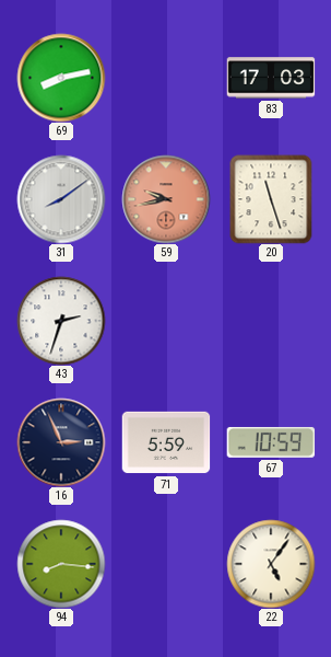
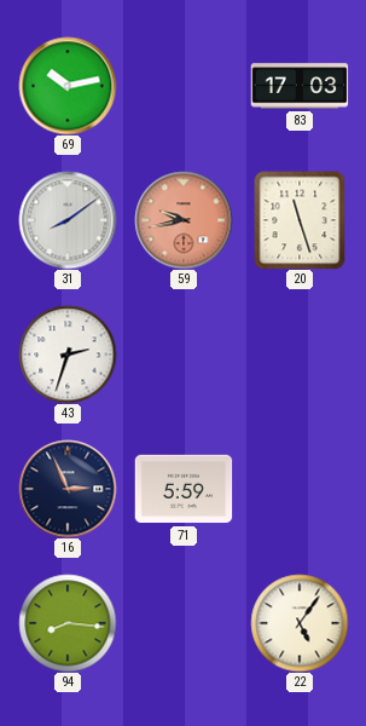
69: 8:13 -> 10:13
67: 10:59 -> none
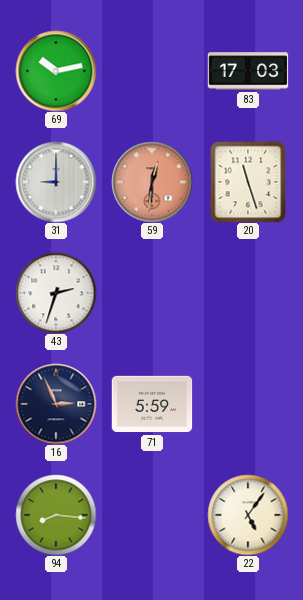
31: 8:09 -> 9:00
59: 9:43 -> 12:31
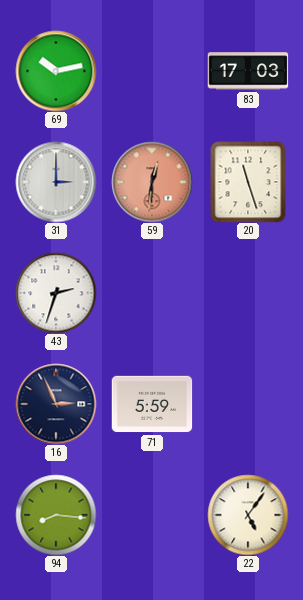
31: 9:00 -> 3:00
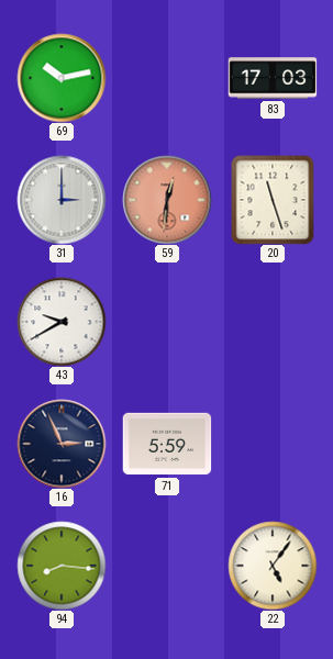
43: 2:33 -> 9:40
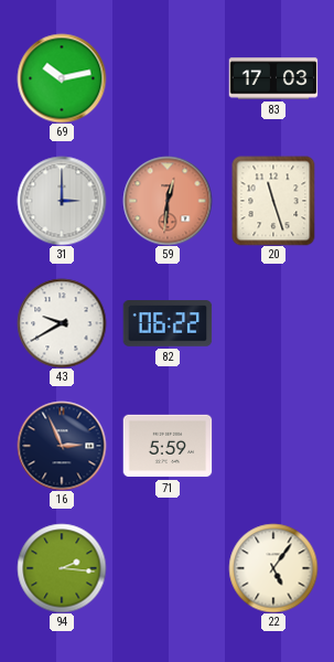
82: none -> 06:22
94: 8:16 -> 2:16
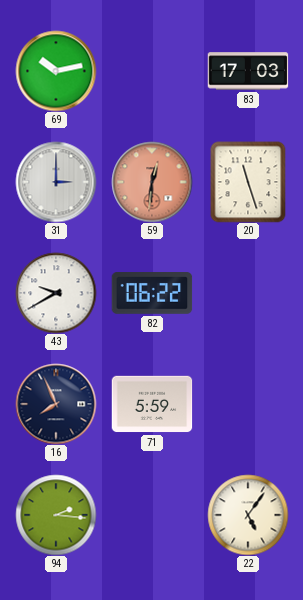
16: 2:56 -> 7:56
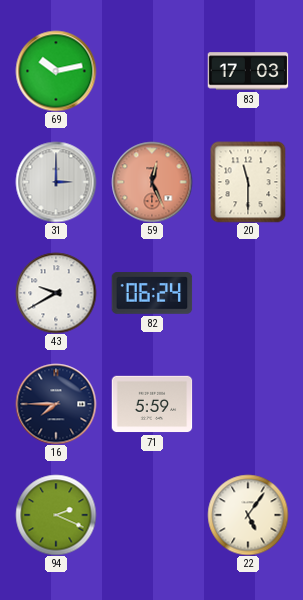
59: 12:31 -> 12:26
20: 11:27 -> 11:30
82: 06:22 -> 06:24
16: 7:56 -> 7:45
94: 2:16 -> 2:19
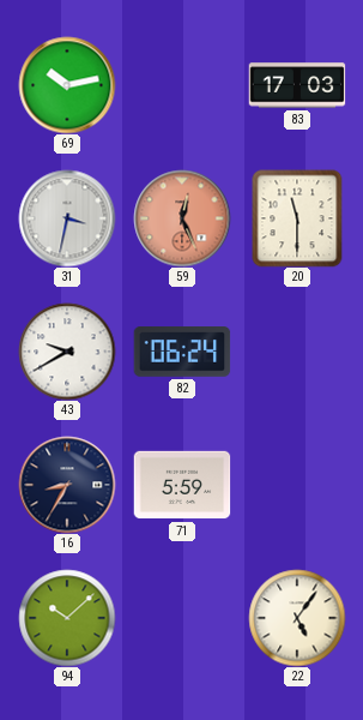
31: 3:00 -> 3:32
16: 7:45 -> 8:35
94: 2:19 -> 10:08
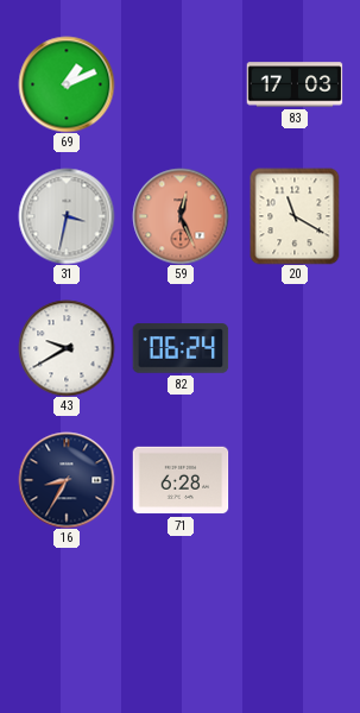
69: 10:13 -> 1:11
20: 11:30 -> 11:20
71: 5:59 -> 6:28
94: 10:08 -> none
22: 5:06 -> none
